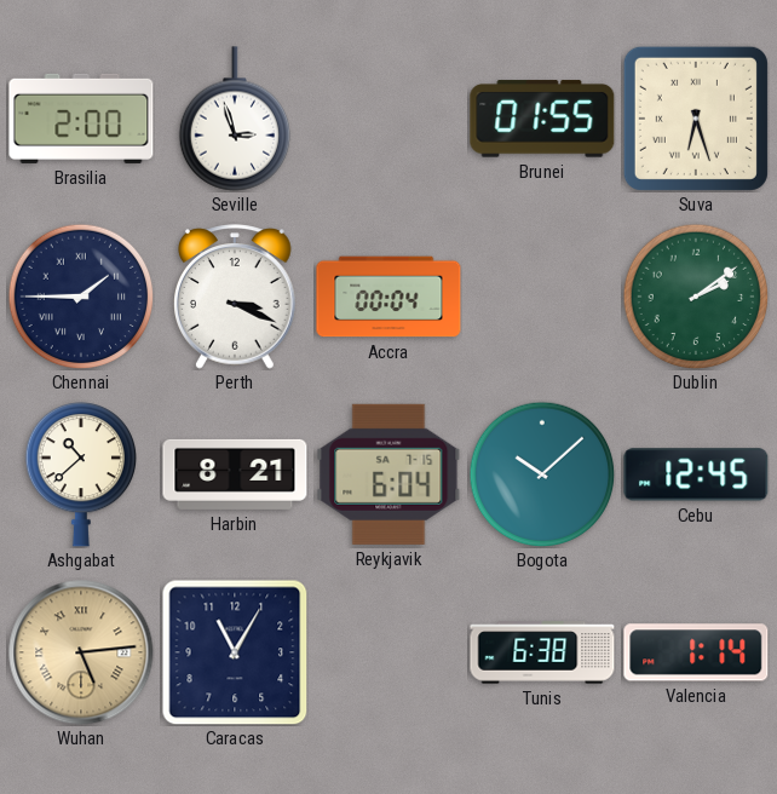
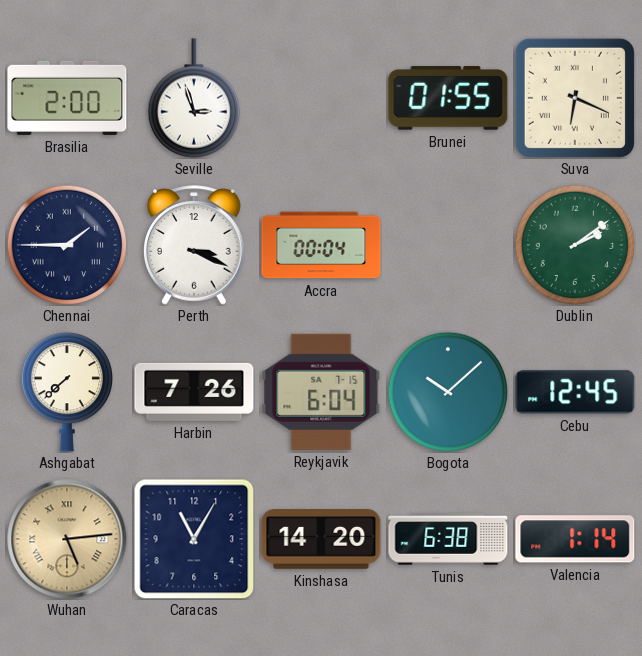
Suva: 6:27 -> 6:19
Ashgabat: 10:38 -> 7:38
Harbin: 8:21 -> 7:26
Kinshasa: none -> 14:20
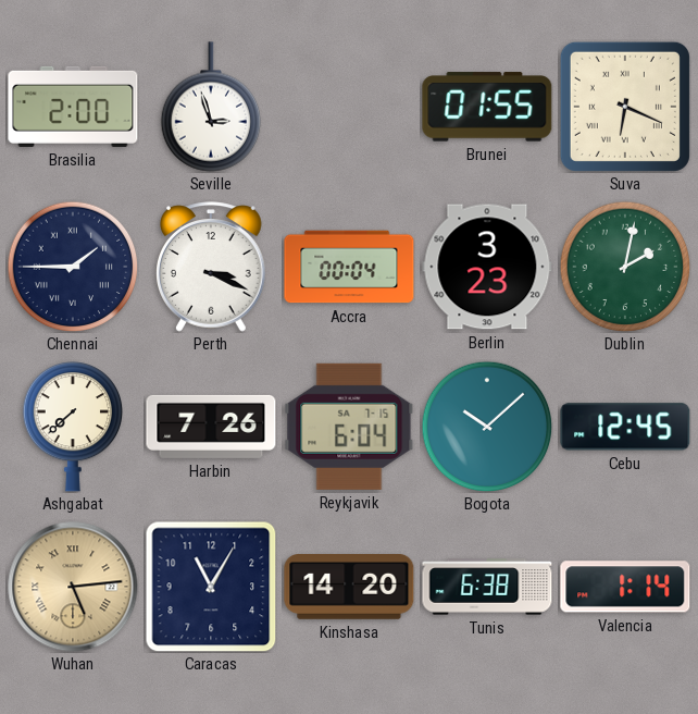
Berlin: none -> 3:23
Dublin: 2:09 -> 2:02
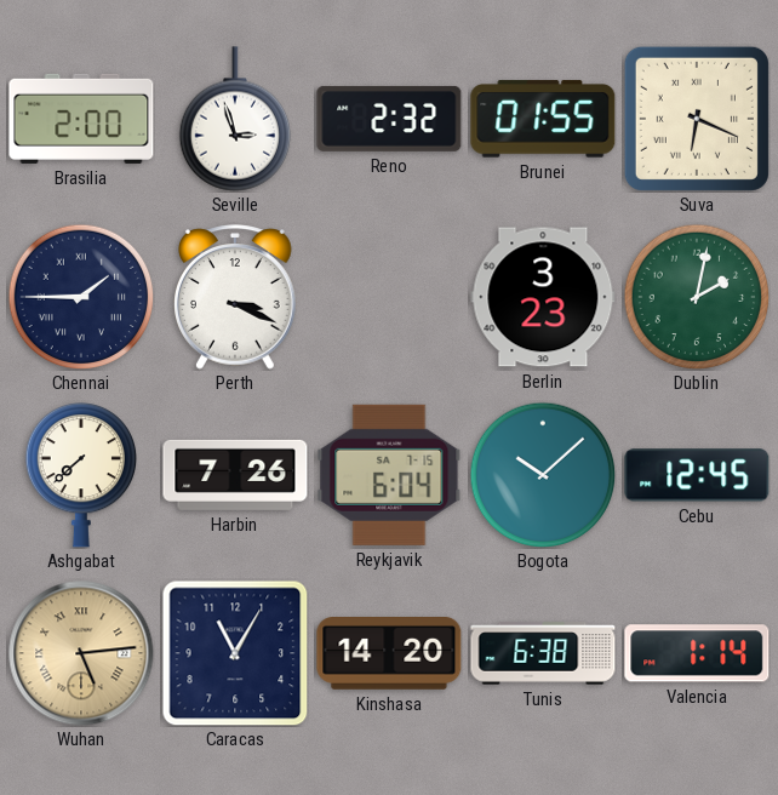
Reno: none -> 2:32
Accra: 00:04 -> none
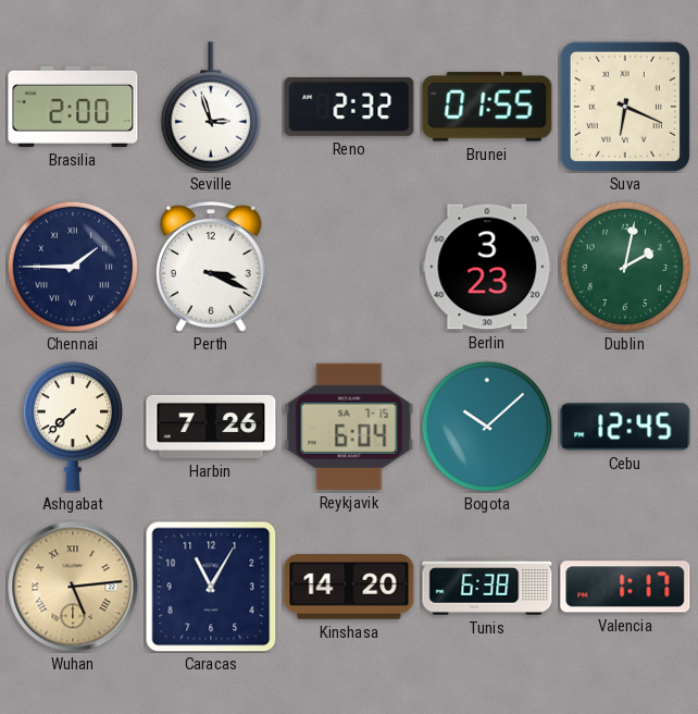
Valencia: 1:14 -> 1:17
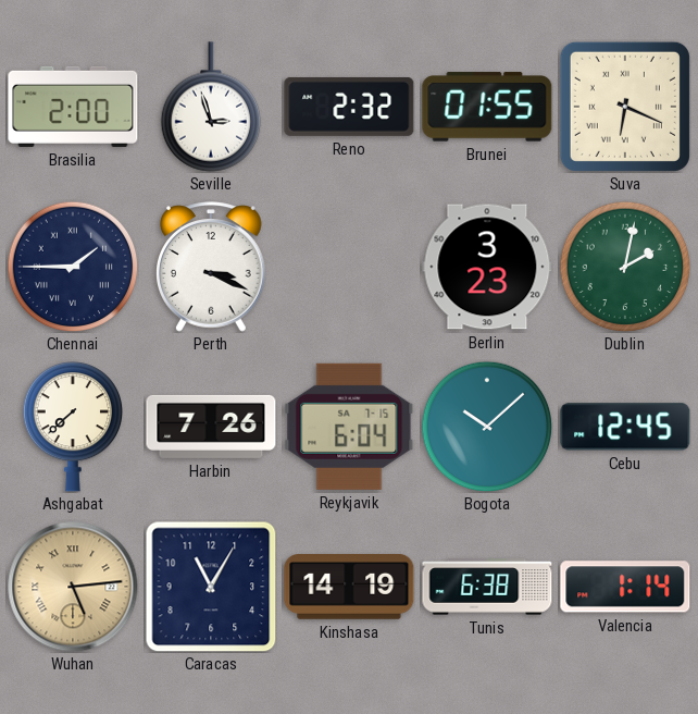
Kinshasa: 14:20 -> 14:19
Valencia: 1:17 -> 1:14
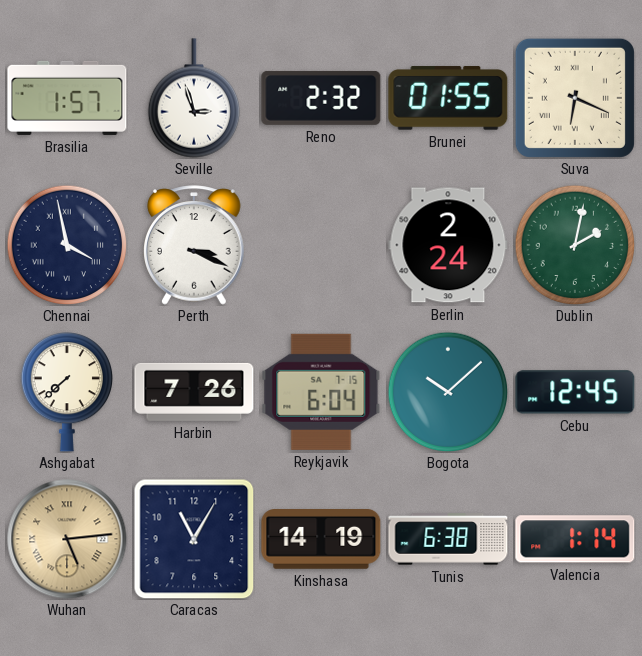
Brasilia: 2:00 -> 1:57
Chennai: 1:45 -> 3:58
Berlin: 3:23 -> 2:24
